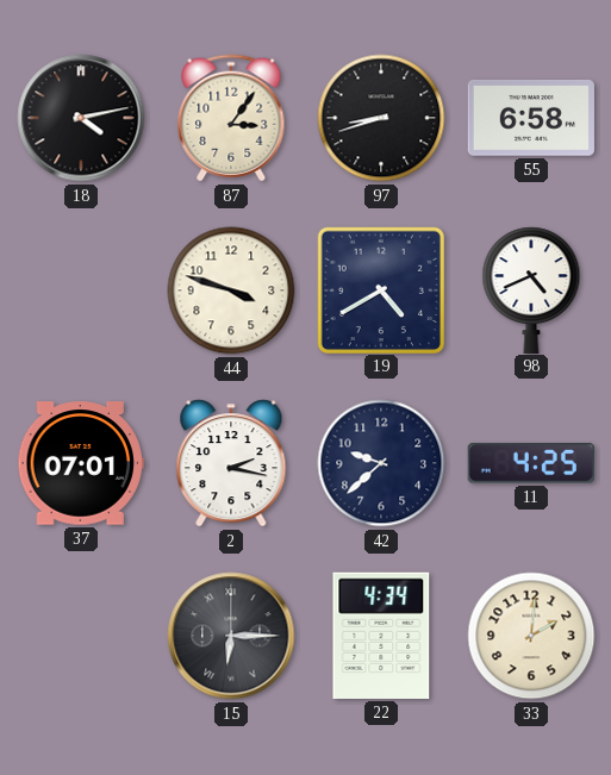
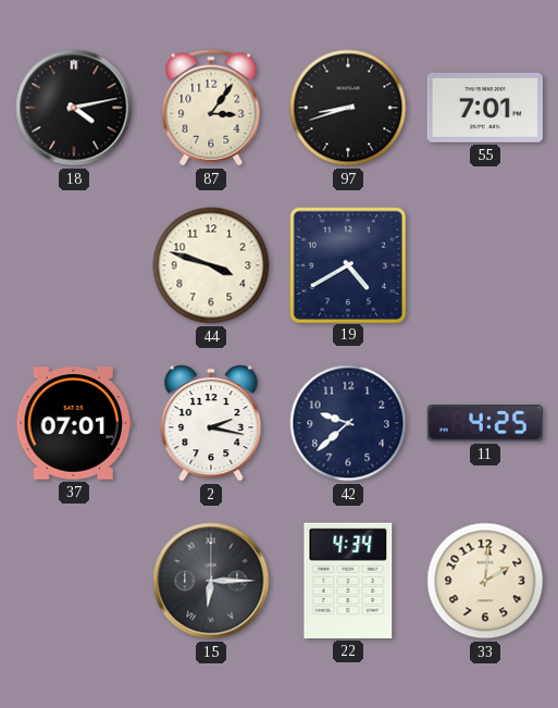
55: 6:58 -> 7:01
98: 4:41 -> none
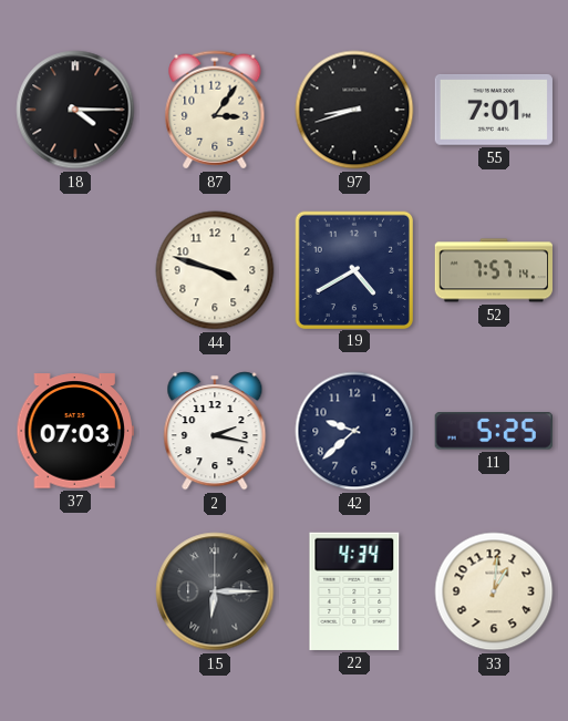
18: 4:13 -> 4:15
52: none -> 7:57
37: 07:01 -> 07:03
11: 4:25 -> 5:25
33: 2:01 -> 1:01
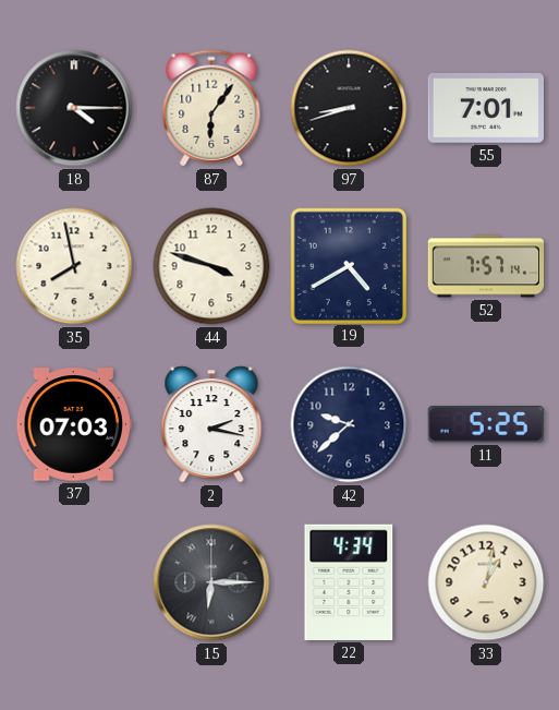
87: 3:06 -> 6:06
35: none -> 7:58
33: 1:01 -> 1:02
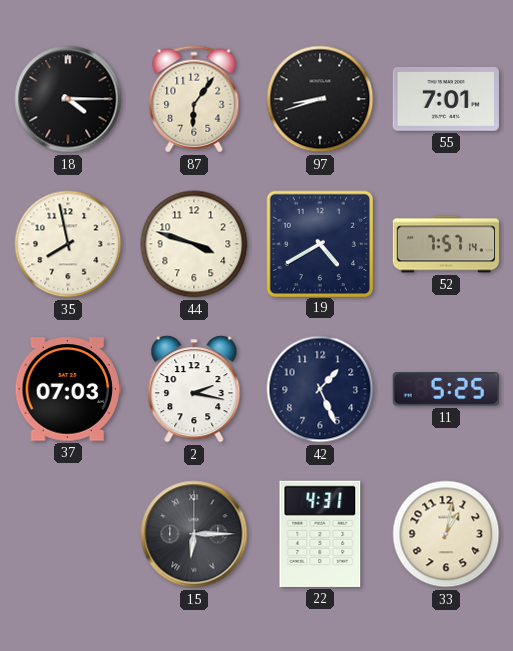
42: 9:38 -> 1:26
22: 4:34 -> 4:31
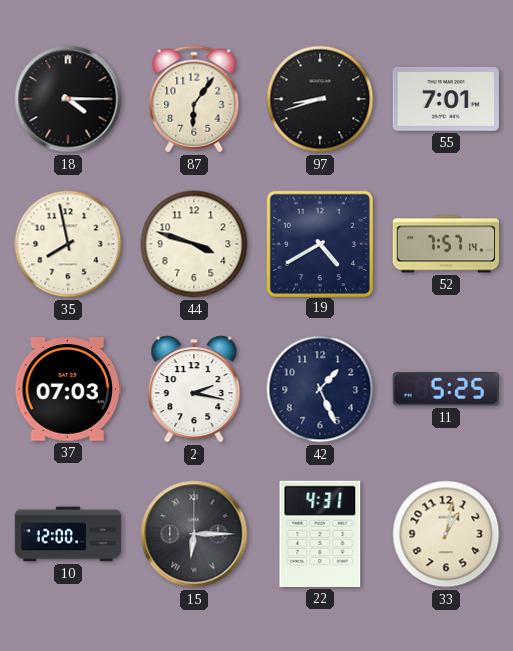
10: none -> 12:00
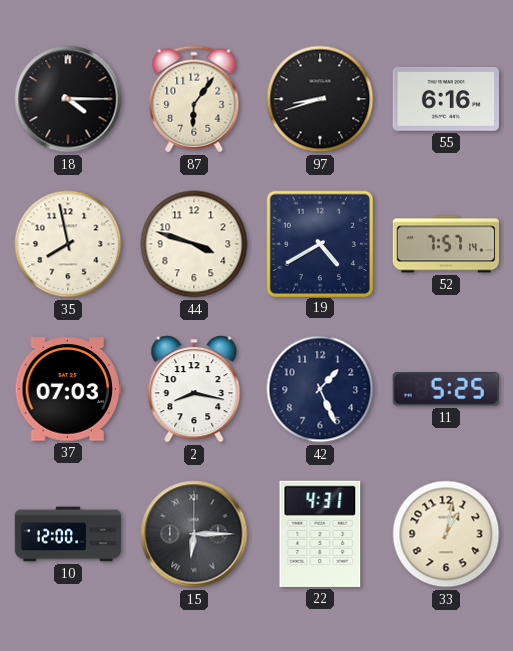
55: 7:01 -> 6:16
2: 2:17 -> 8:17
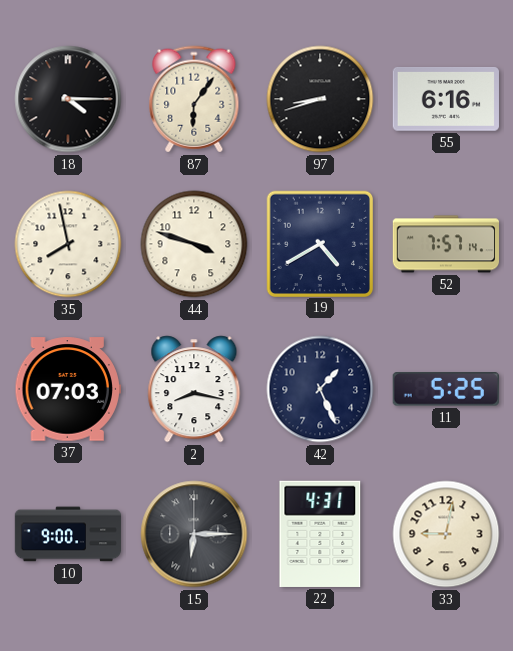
10: 12:00 -> 9:00
33: 1:02 -> 9:02
